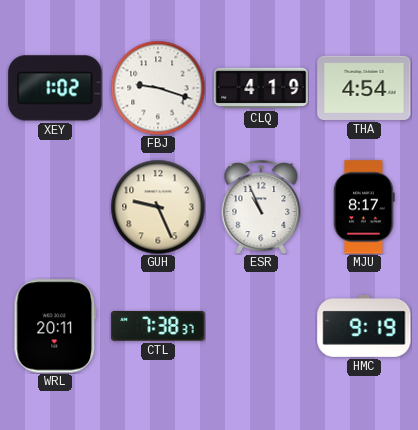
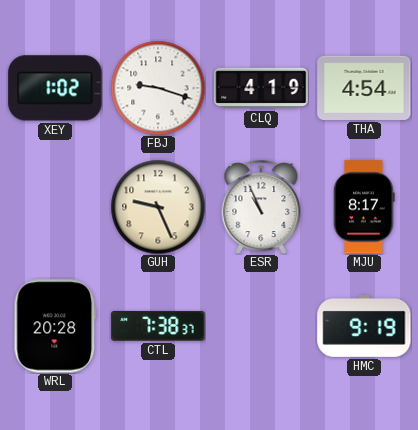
WRL: 20:11 -> 20:28
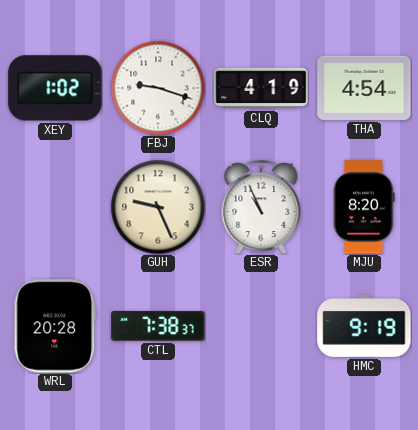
MJU: 8:17 -> 8:20
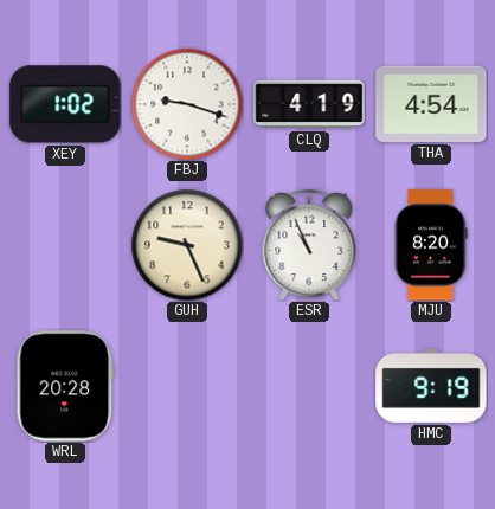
CTL: 7:38 -> none
